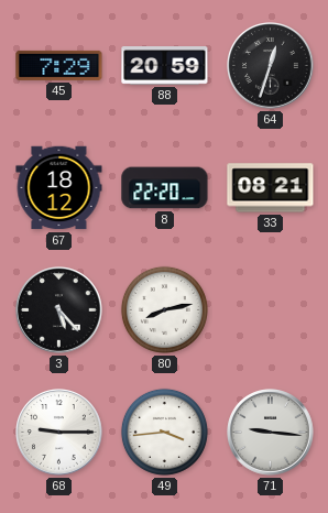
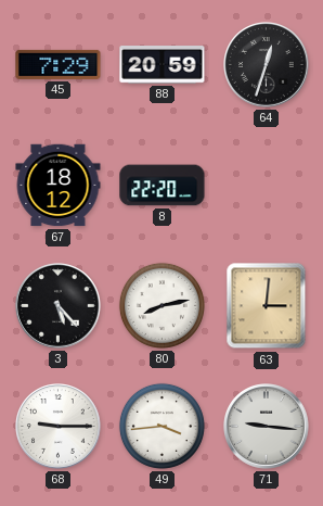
33: 08:21 -> none
63: none -> 3:01
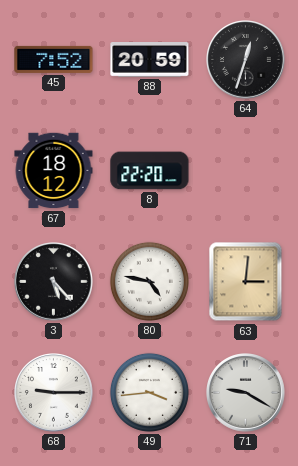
45: 7:29 -> 7:52
80: 8:13 -> 4:47
71: 9:16 -> 9:20
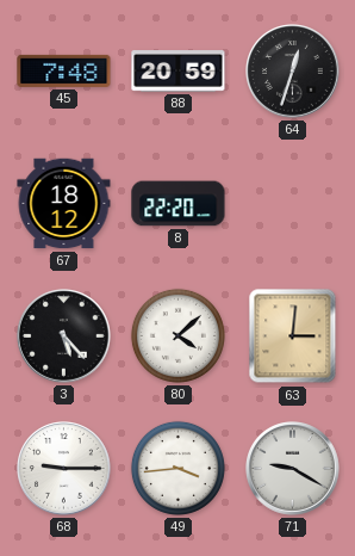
45: 7:52 -> 7:48
80: 4:47 -> 4:08
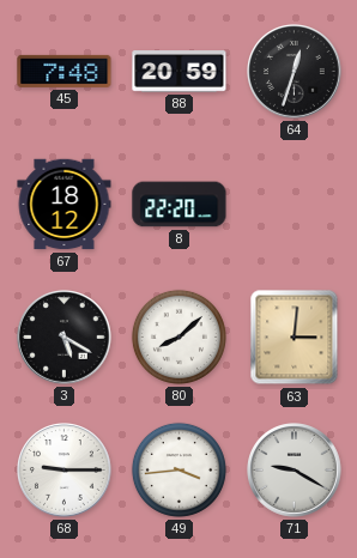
3: 5:23 -> 5:20
80: 4:08 -> 8:08
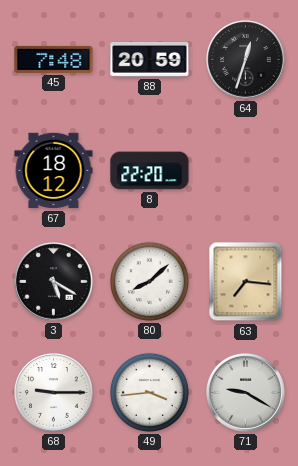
63: 3:01 -> 7:16
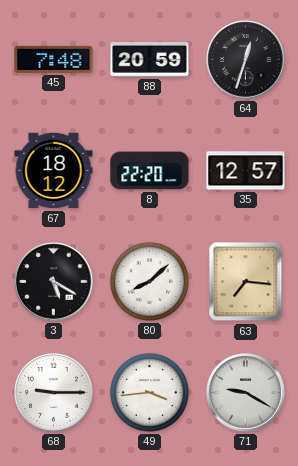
35: none -> 12:57
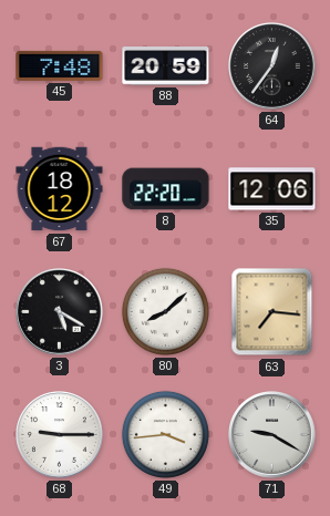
64: 12:33 -> 12:36
35: 12:57 -> 12:06
